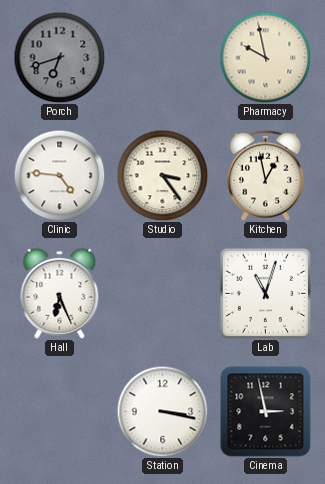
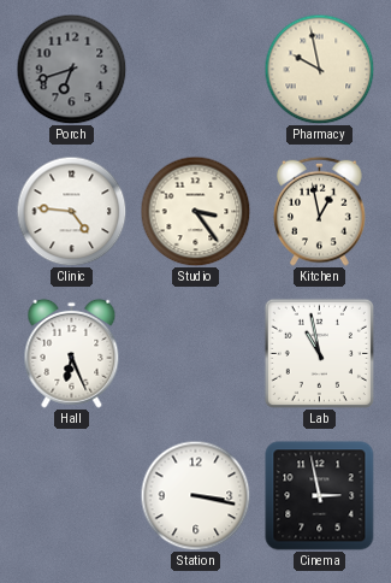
Lab: 11:03 -> 10:58
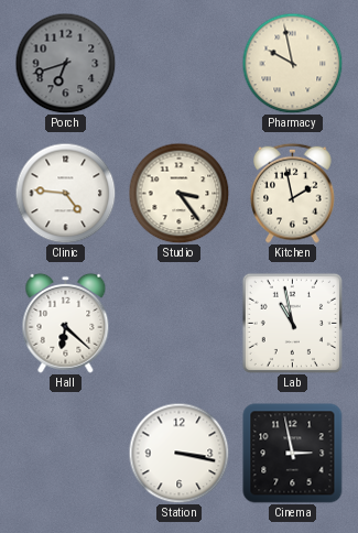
Kitchen: 12:58 -> 1:58
Hall: 6:26 -> 6:22
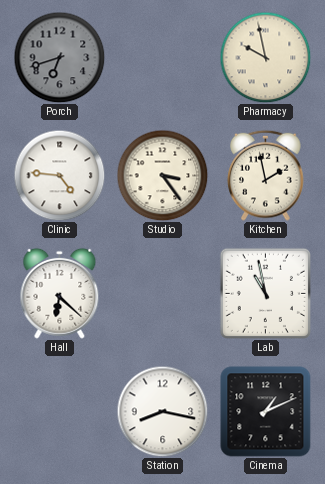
Station: 3:17 -> 8:17
Cinema: 2:58 -> 1:11
